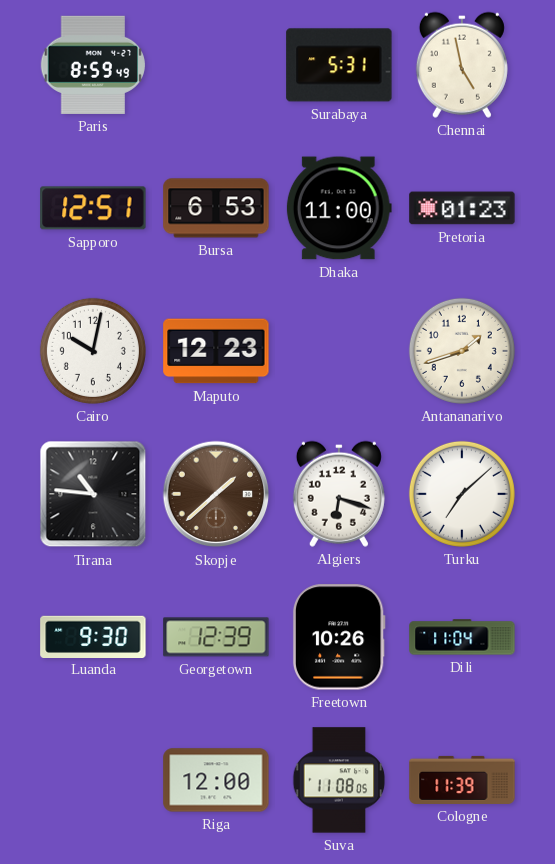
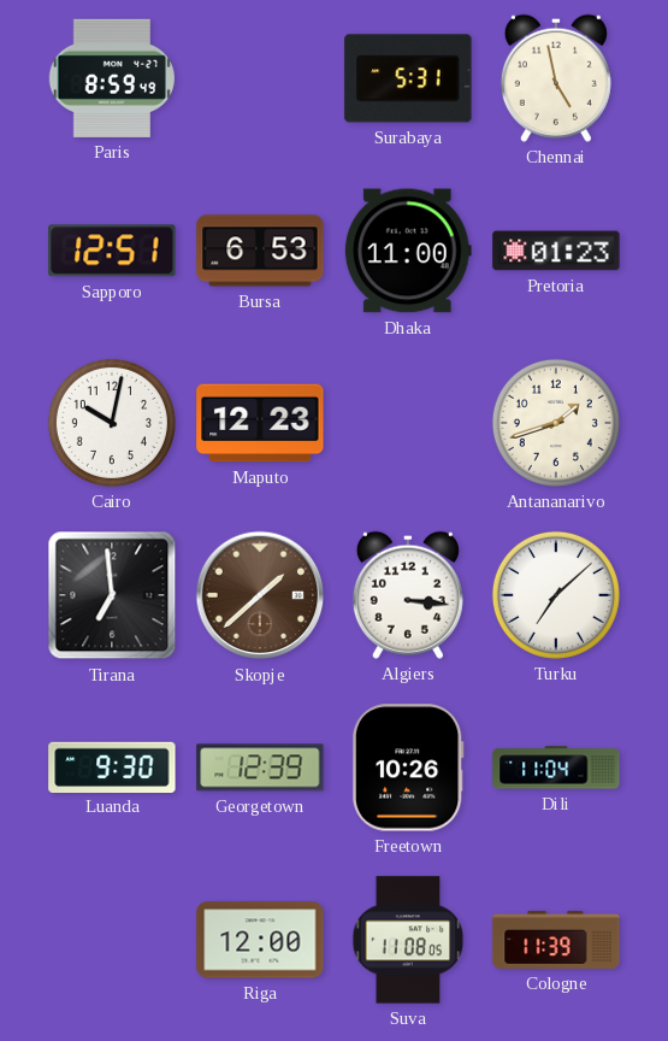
Tirana: 10:46 -> 6:59
Algiers: 6:18 -> 3:16
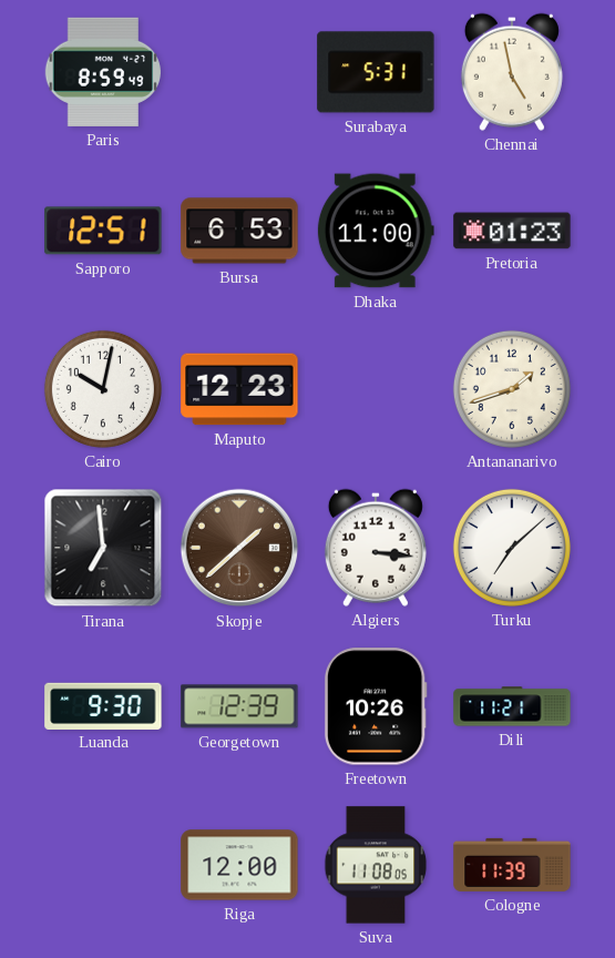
Dili: 11:04 -> 11:21
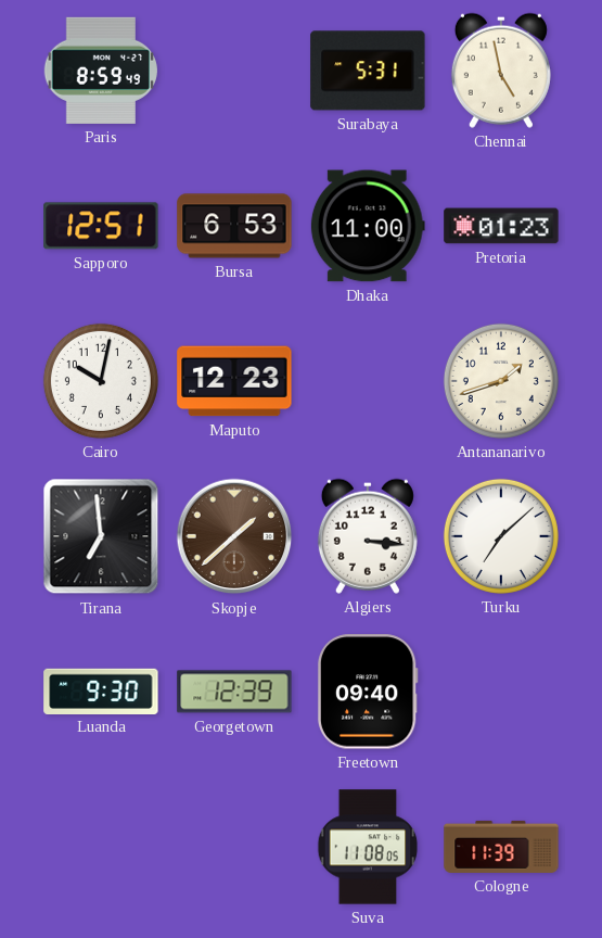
Freetown: 10:26 -> 09:40
Dili: 11:21 -> none
Riga: 12:00 -> none
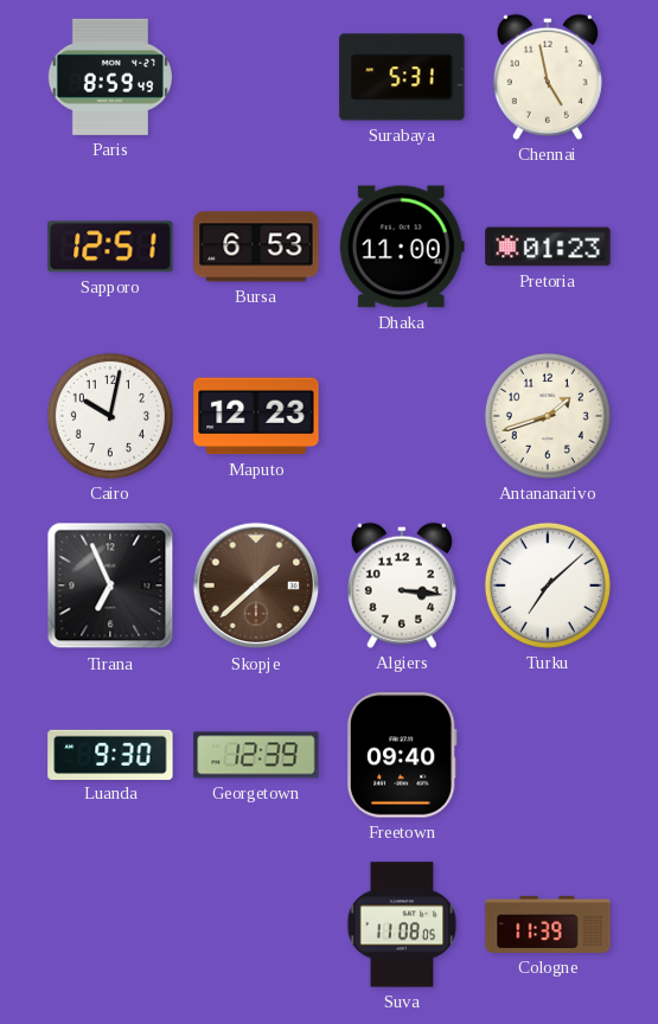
Tirana: 6:59 -> 6:56
